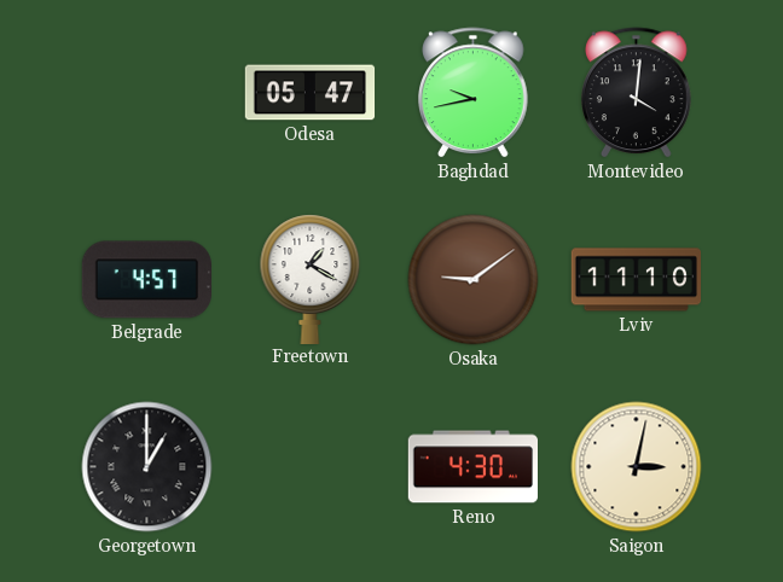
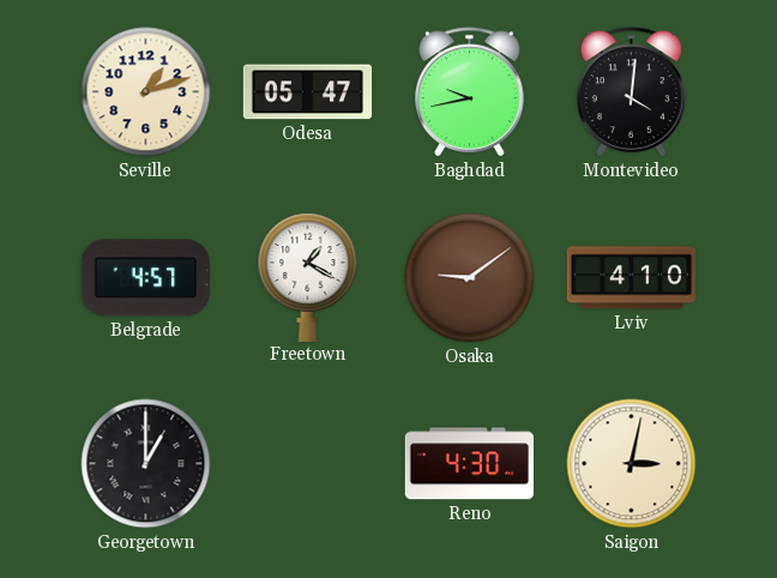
Seville: none -> 1:12
Lviv: 11:10 -> 4:10
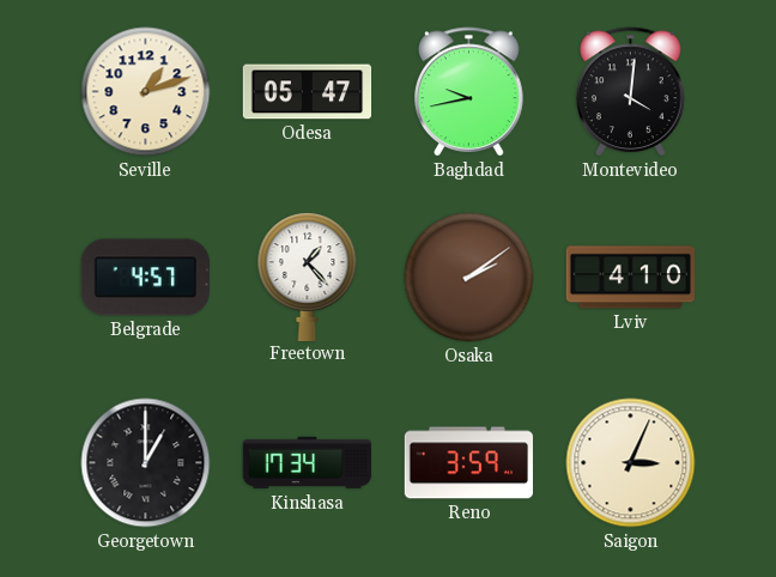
Freetown: 1:20 -> 1:23
Osaka: 9:09 -> 2:09
Kinshasa: none -> 17:34
Reno: 4:30 -> 3:59
Saigon: 3:02 -> 3:04
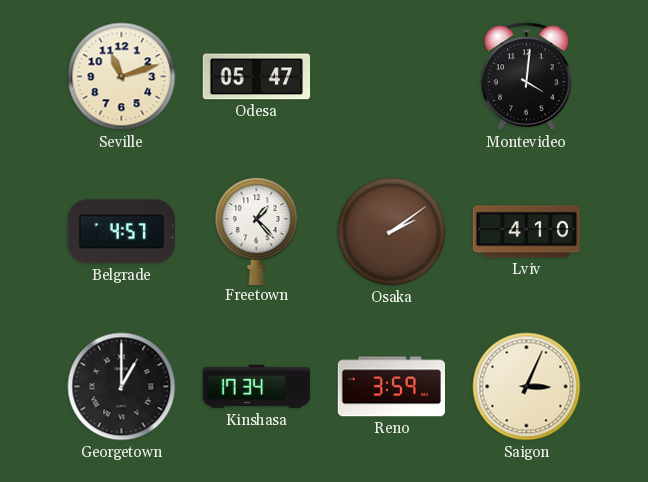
Seville: 1:12 -> 11:12
Baghdad: 9:43 -> none
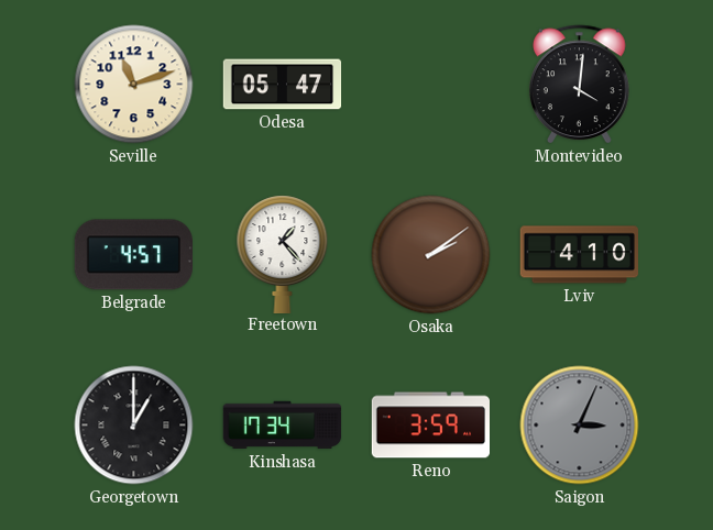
Saigon dial: cream -> grey
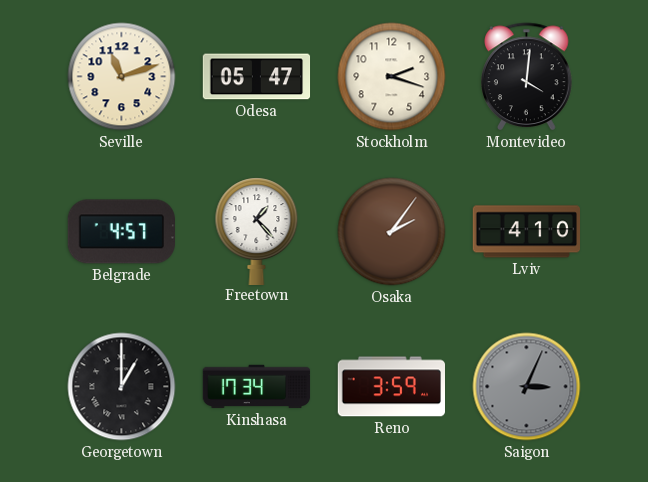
Stockholm: none -> 2:18
Osaka: 2:09 -> 2:06
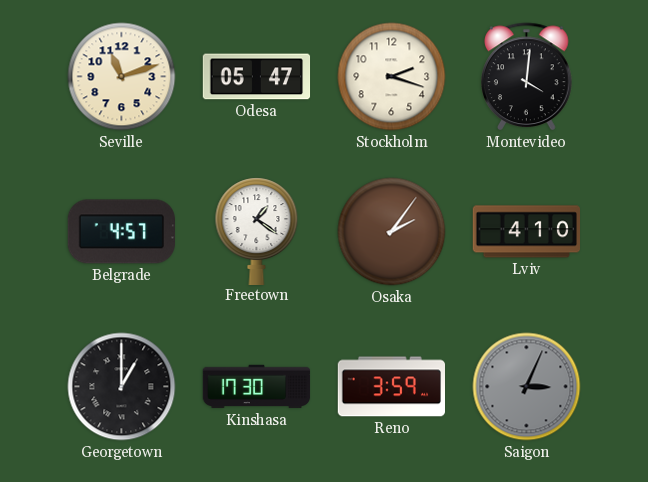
Freetown: 1:23 -> 1:21
Kinshasa: 17:34 -> 17:30
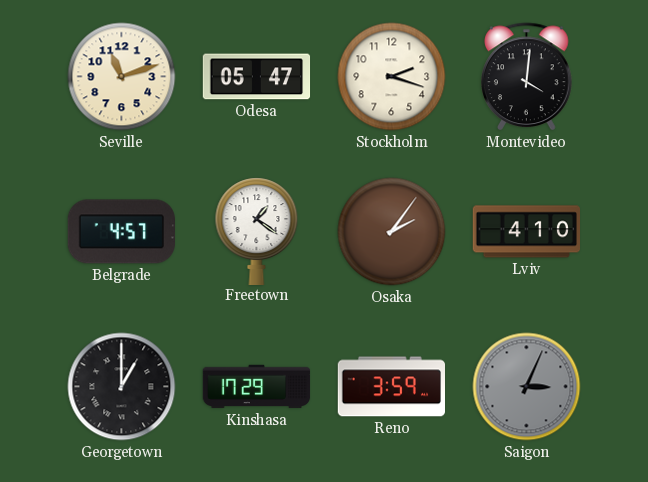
Kinshasa: 17:30 -> 17:29
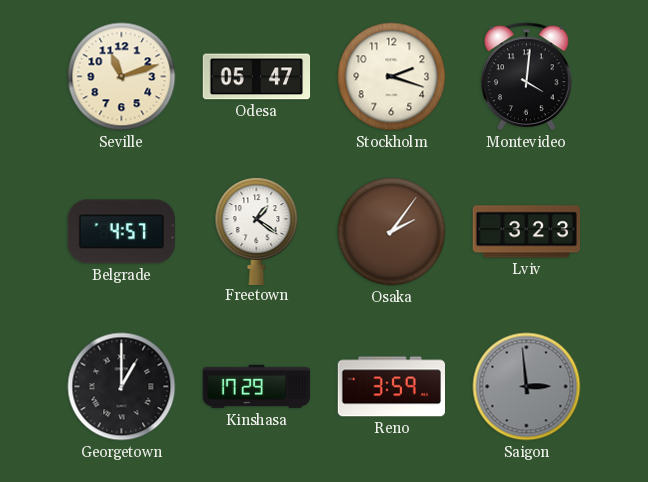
Lviv: 4:10 -> 3:23
Saigon: 3:04 -> 2:59
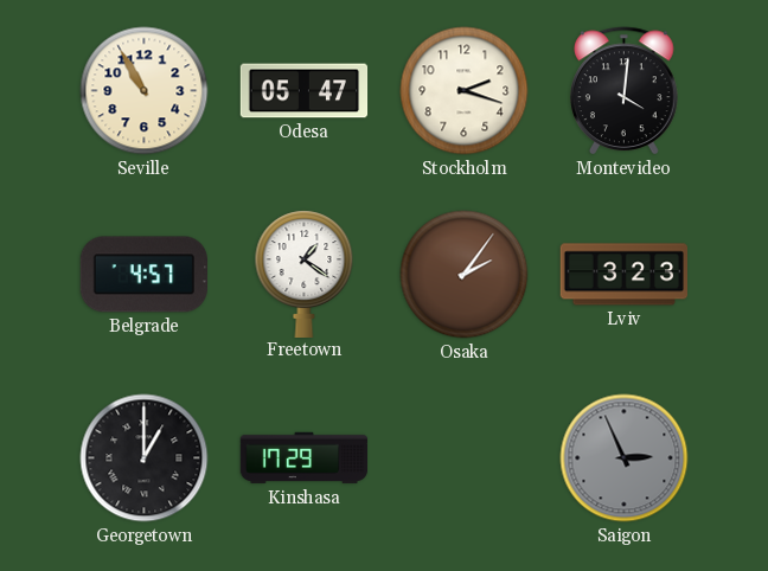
Seville: 11:12 -> 10:55
Reno: 3:59 -> none
Saigon: 2:59 -> 2:56
